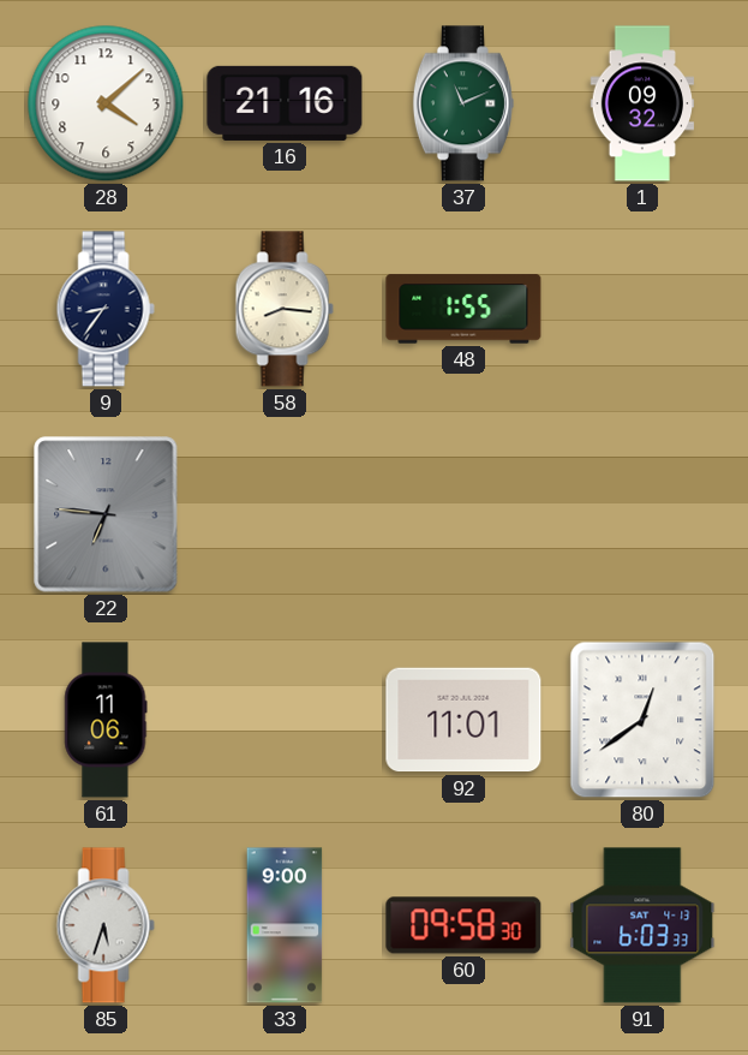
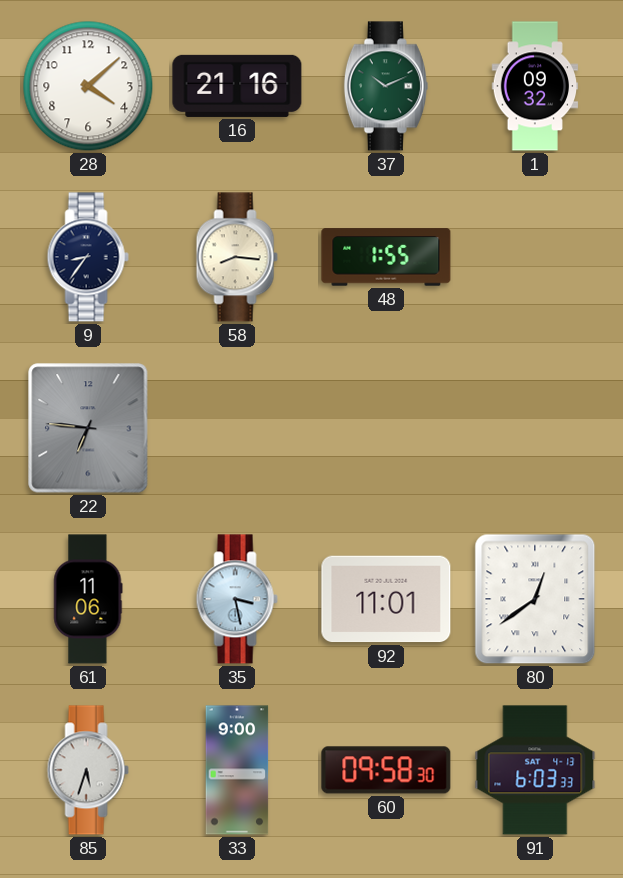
37: 11:11 -> 10:11
35: none -> 3:28
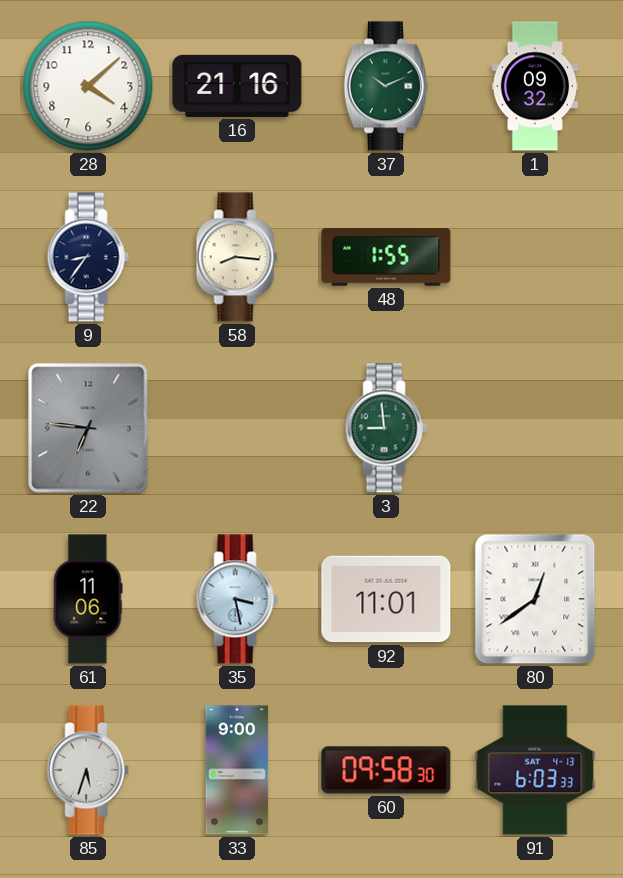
3: none -> 8:59
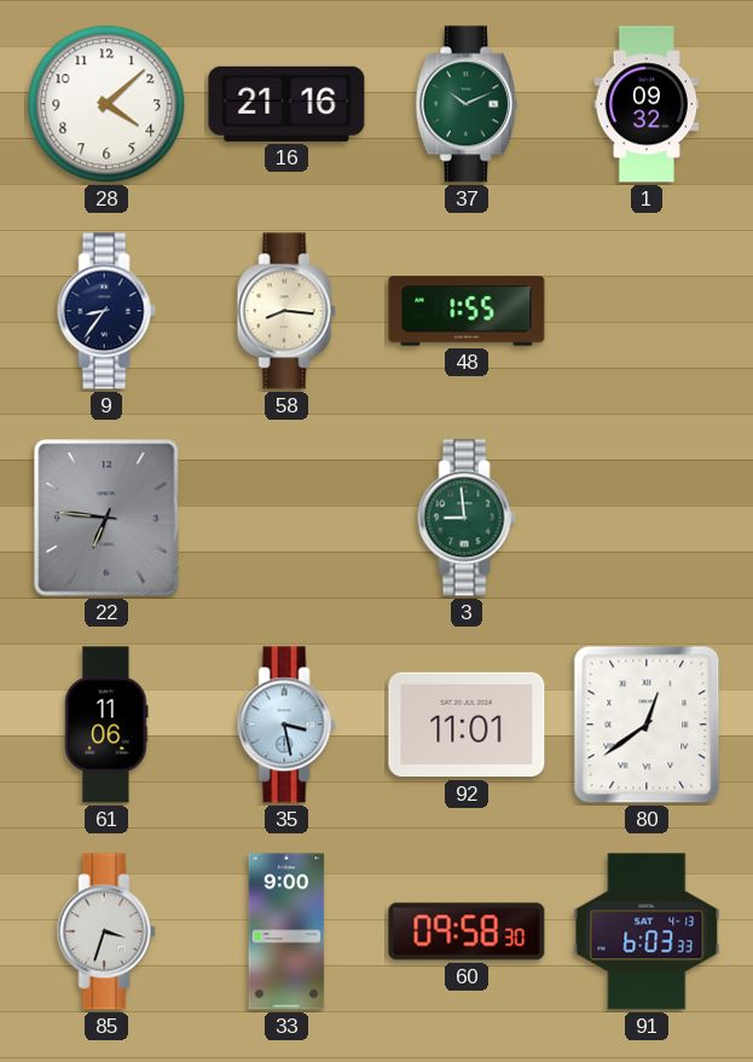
85: 5:33 -> 3:33
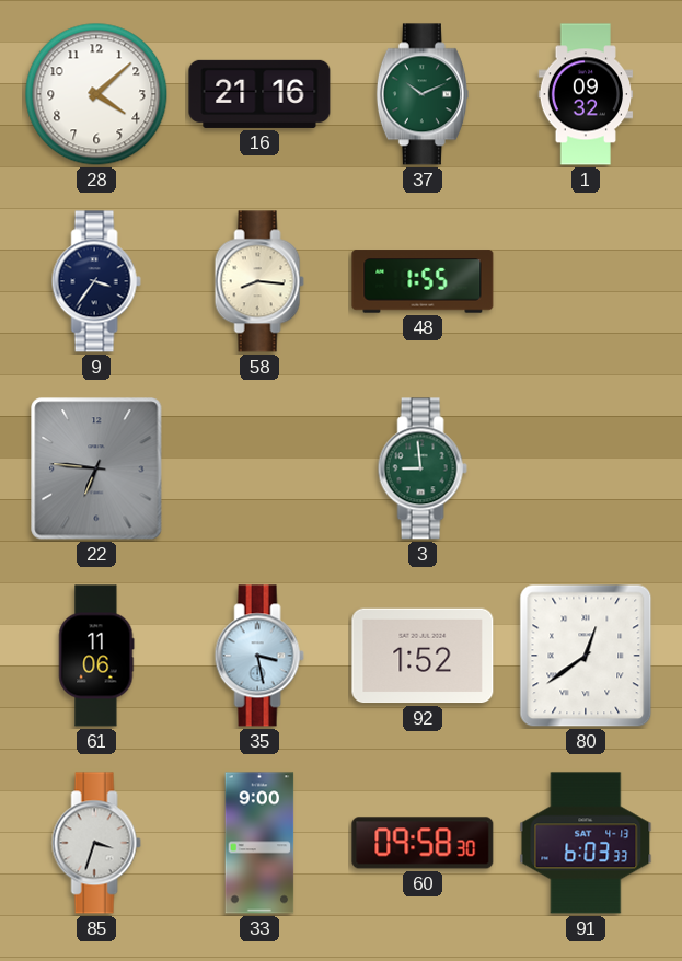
9: 8:36 -> 3:36
92: 11:01 -> 1:52
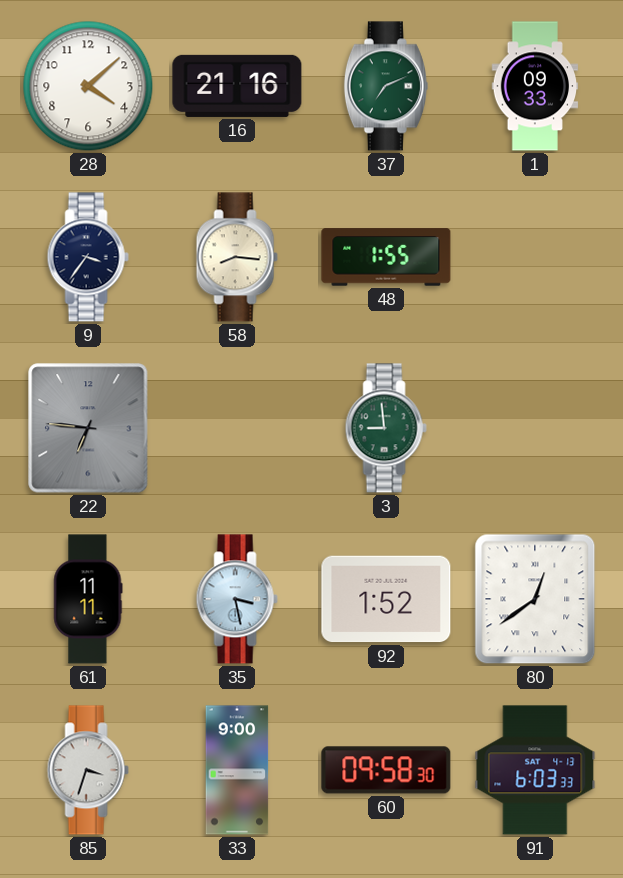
37: 10:11 -> 7:11
1: 09:32 -> 09:33
61: 11:06 -> 11:11
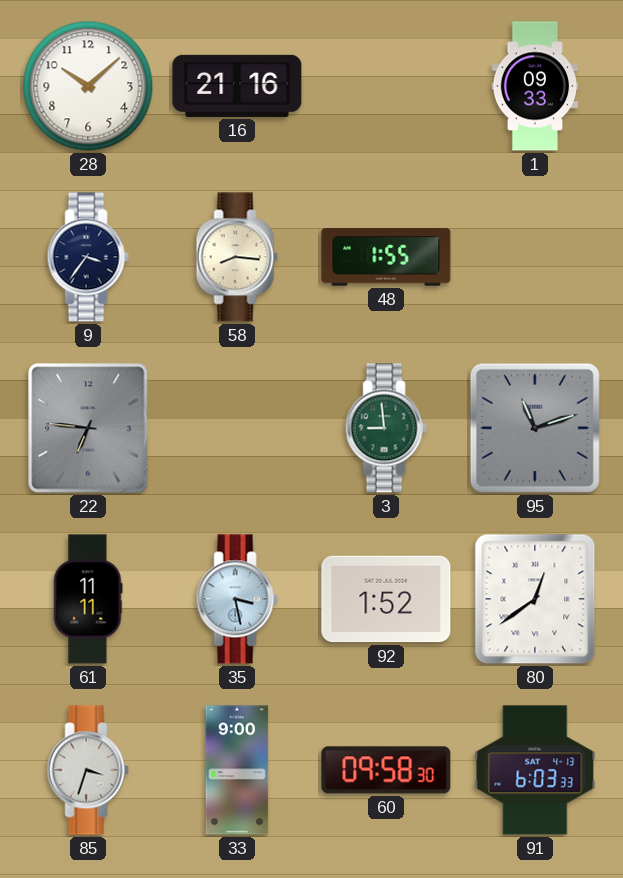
28: 4:08 -> 10:08
37: 7:11 -> none
95: none -> 11:12
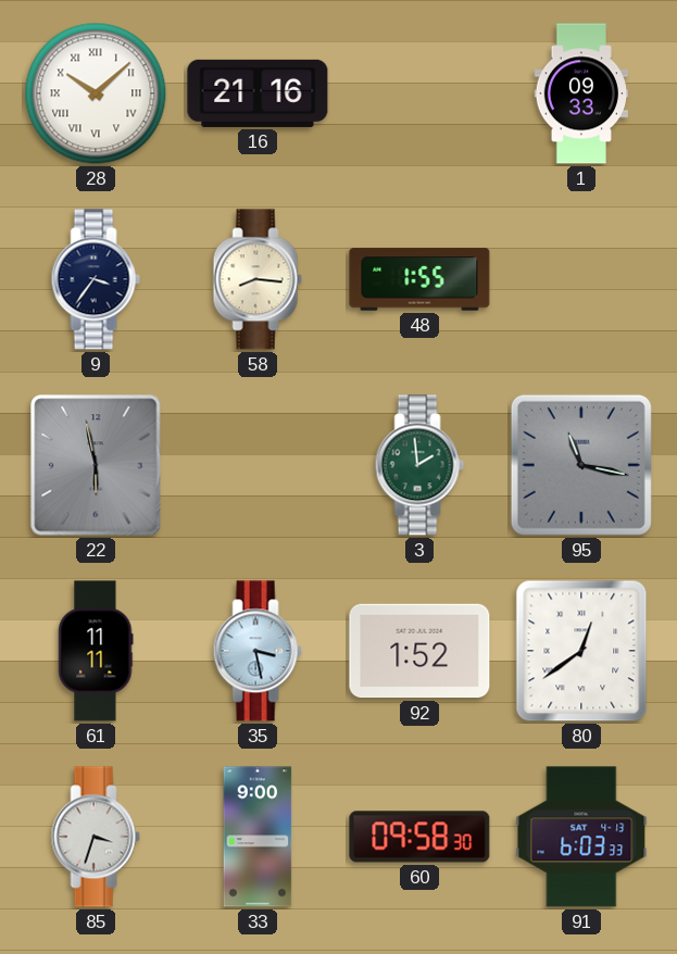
28 numerals: Arabic -> Roman
22: 6:46 -> 5:58
3: 8:59 -> 1:59
95: 11:12 -> 11:17
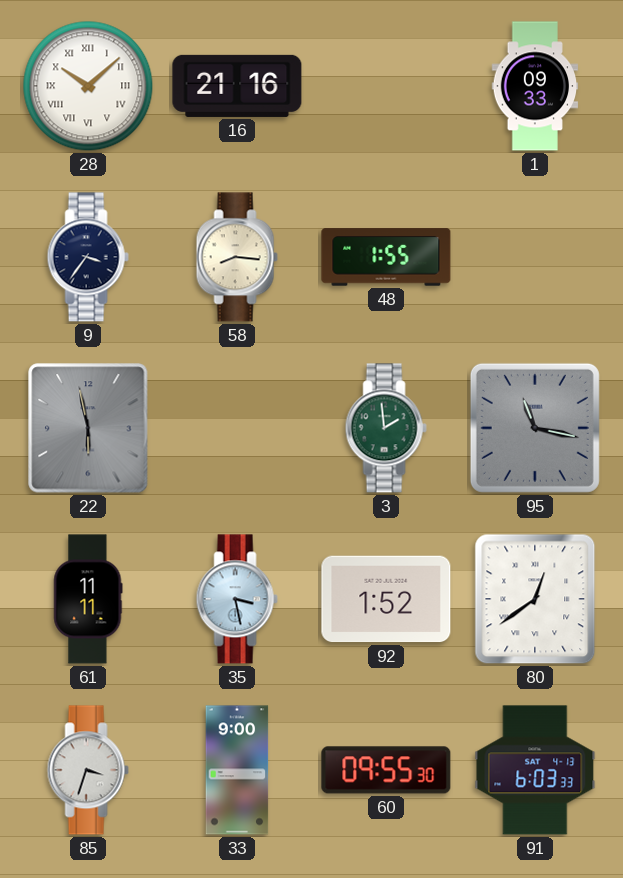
60: 09:58 -> 09:55
